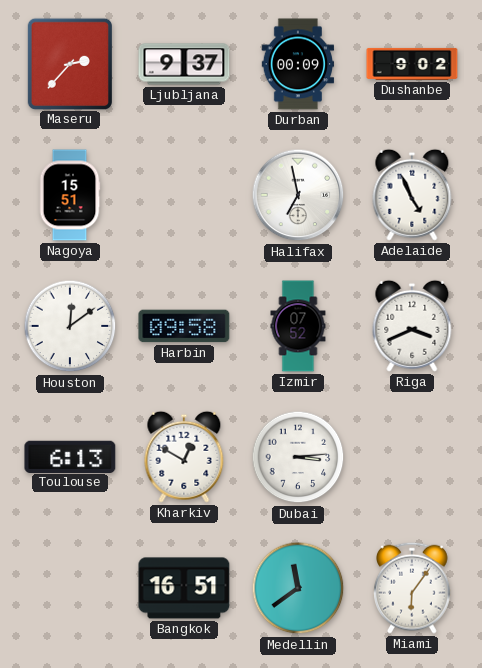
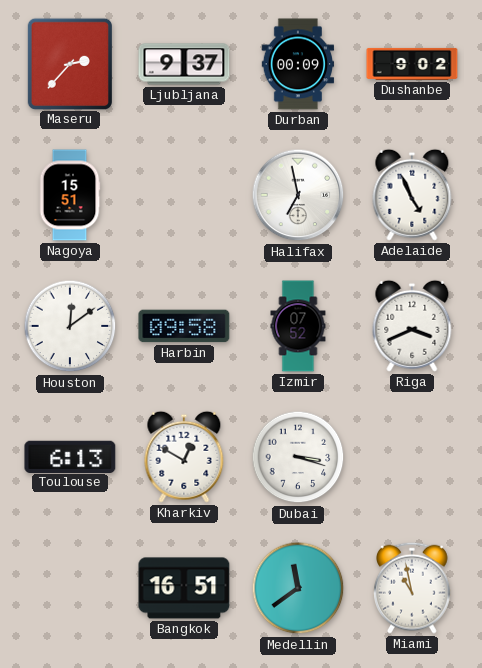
Dubai: 3:14 -> 3:18
Miami: 6:06 -> 10:58
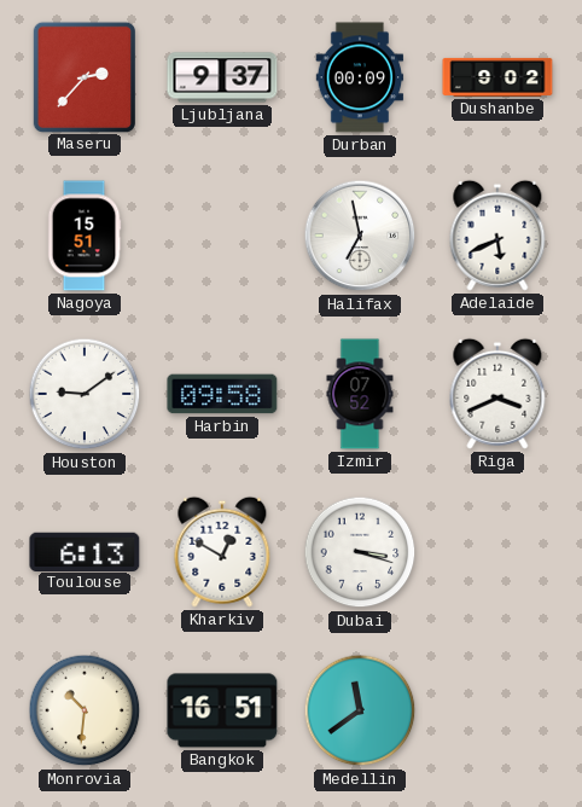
Adelaide: 4:56 -> 5:41
Houston: 12:09 -> 9:09
Monrovia: none -> 10:31
Miami: 10:58 -> none
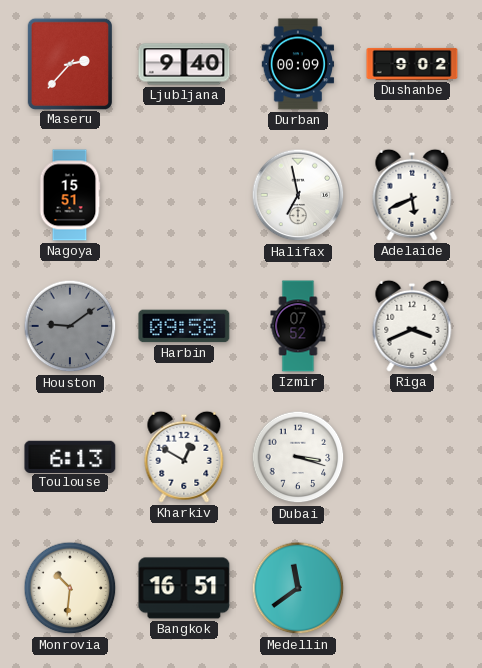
Ljubljana: 9:37 -> 9:40
Houston dial: white -> grey
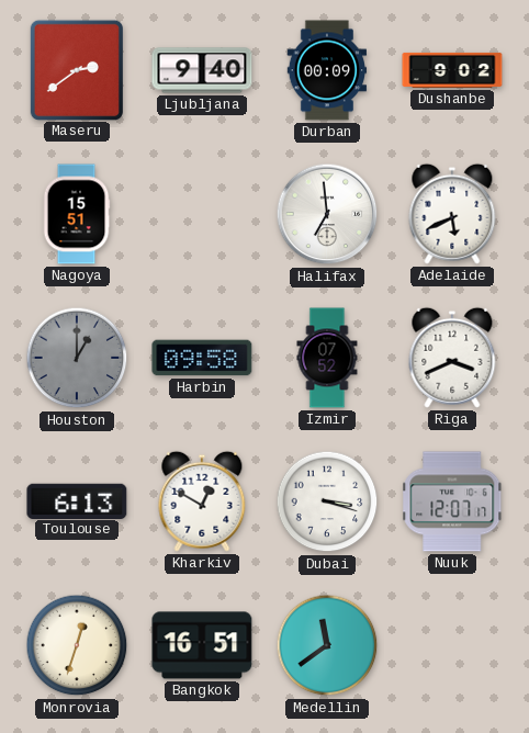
Maseru: 2:37 -> 2:39
Halifax: 6:58 -> 6:59
Houston: 9:09 -> 1:00
Nuuk: none -> 12:07
Monrovia: 10:31 -> 12:33
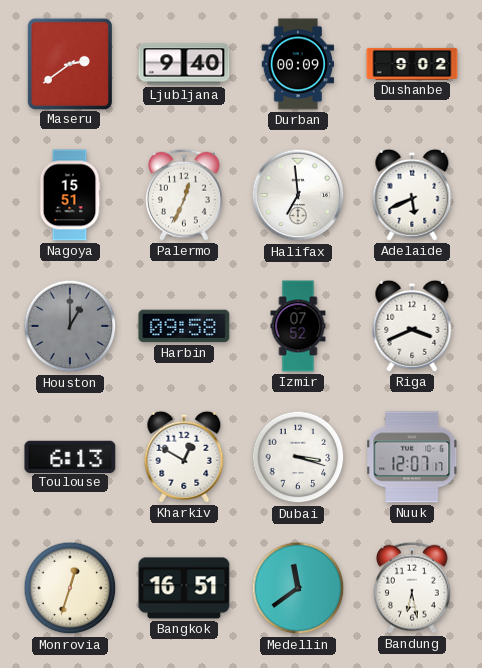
Palermo: none -> 12:34
Bandung: none -> 6:28
